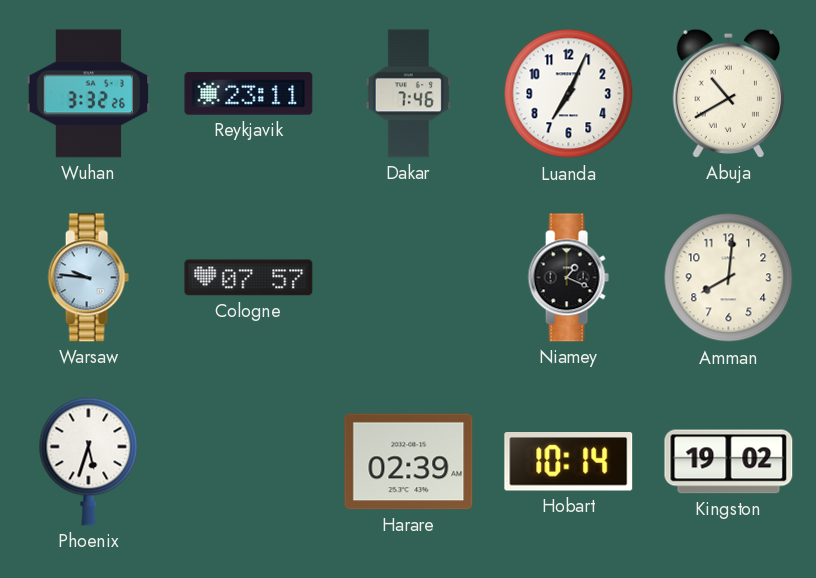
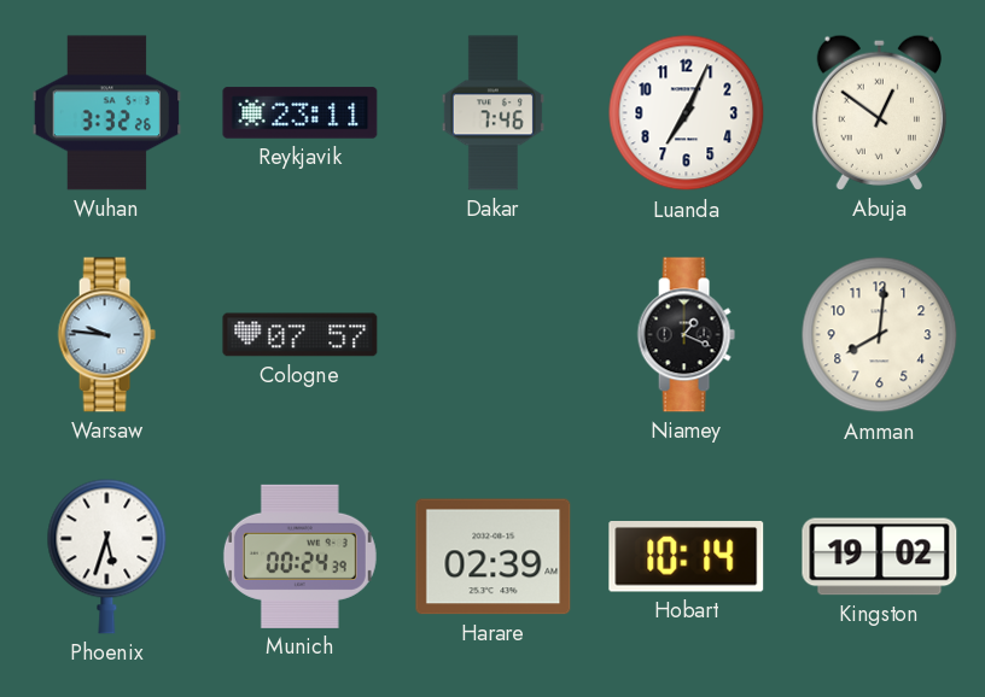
Abuja: 10:40 -> 12:51
Munich: none -> 00:24
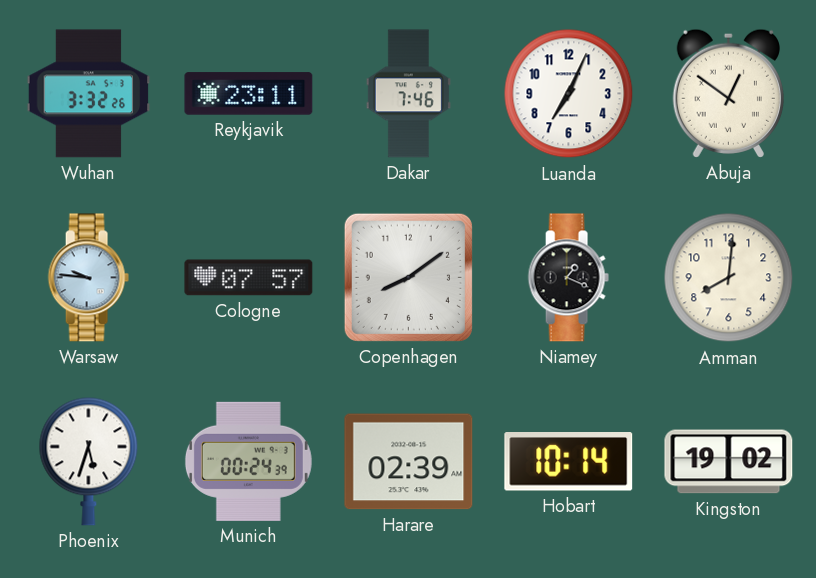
Copenhagen: none -> 8:09
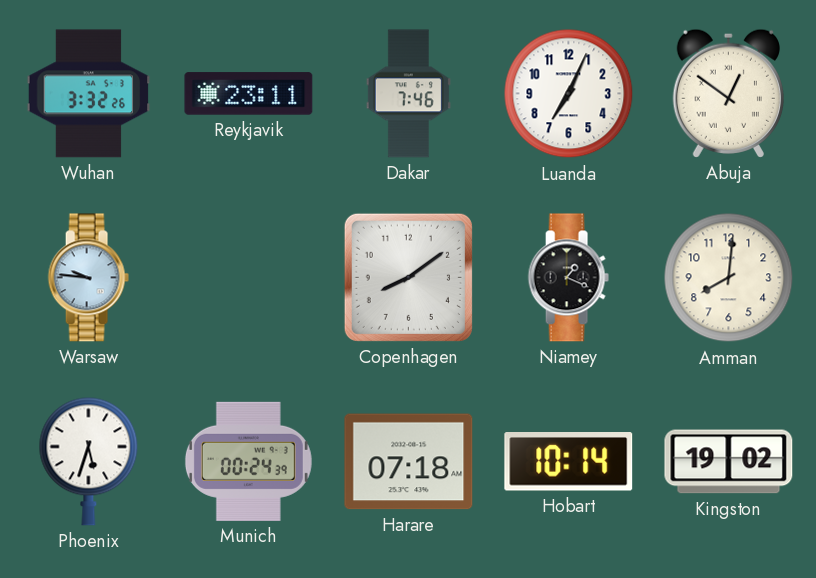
Cologne: 07:57 -> none
Harare: 02:39 -> 07:18
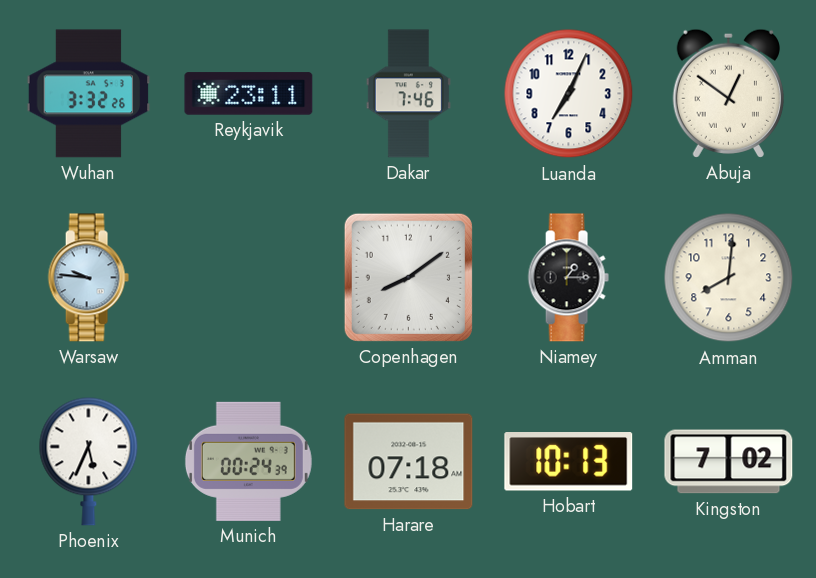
Niamey: 1:19 -> 1:15
Phoenix: 5:33 -> 5:34
Hobart: 10:14 -> 10:13
Kingston: 19:02 -> 7:02
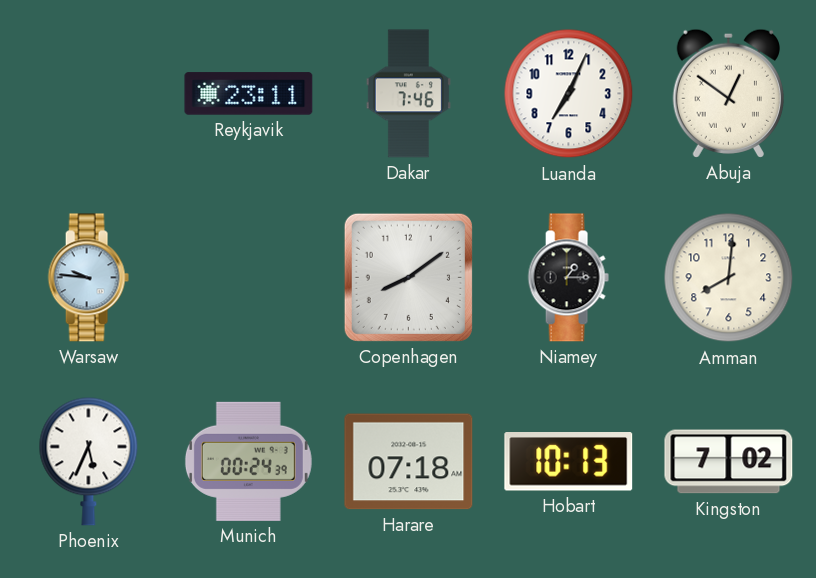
Wuhan: 3:32 -> none
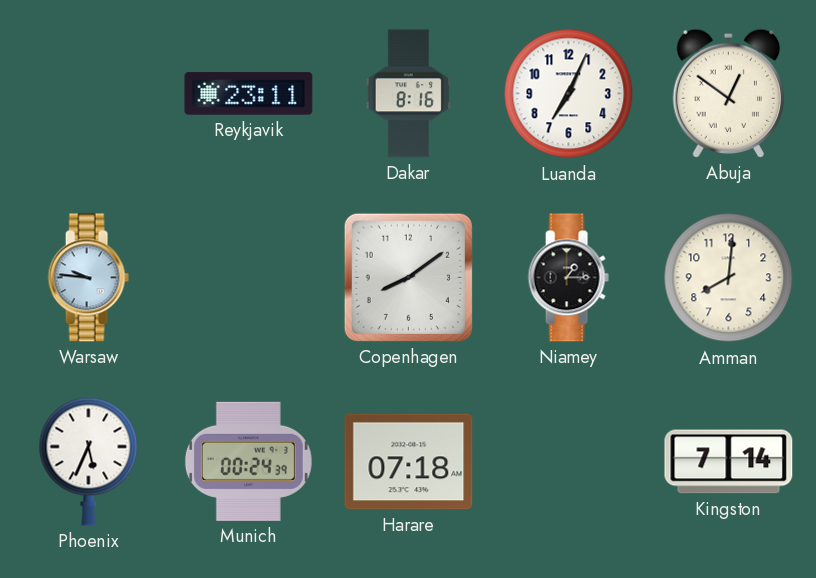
Dakar: 7:46 -> 8:16
Hobart: 10:13 -> none
Kingston: 7:02 -> 7:14
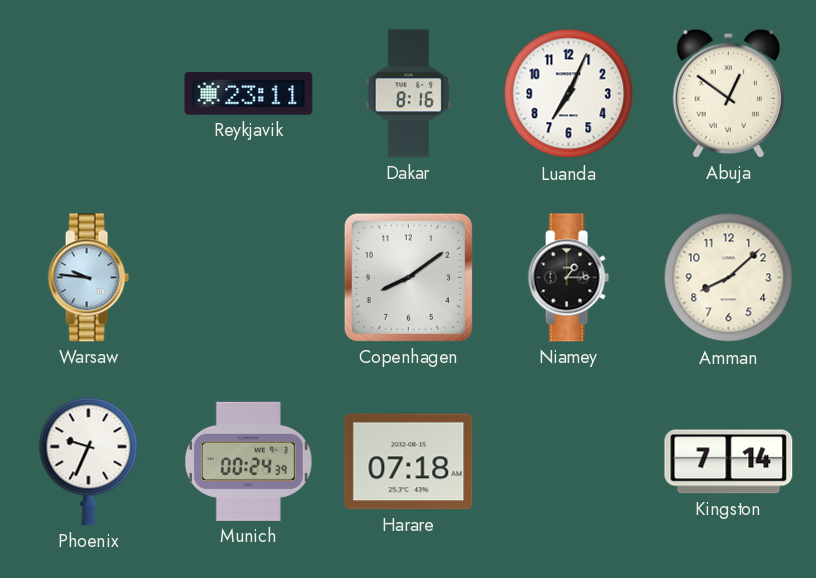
Amman: 8:01 -> 8:08
Phoenix: 5:34 -> 9:34
